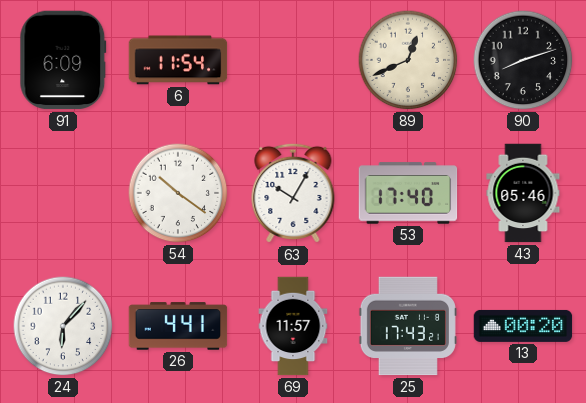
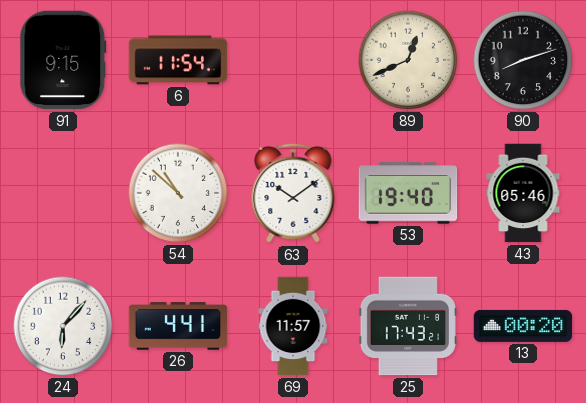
91: 6:09 -> 9:15
54: 10:21 -> 10:52
63: 10:05 -> 10:09
53: 17:40 -> 19:40
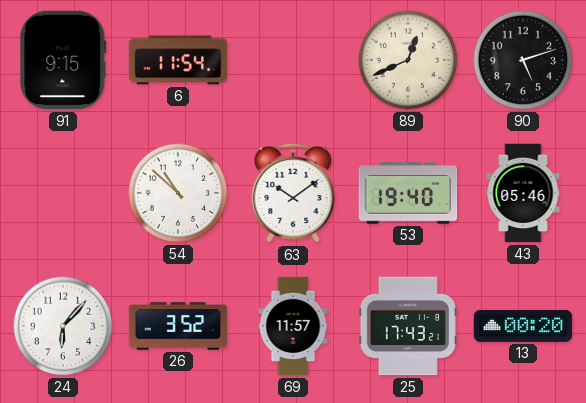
90: 8:12 -> 5:12
26: 4:41 -> 3:52
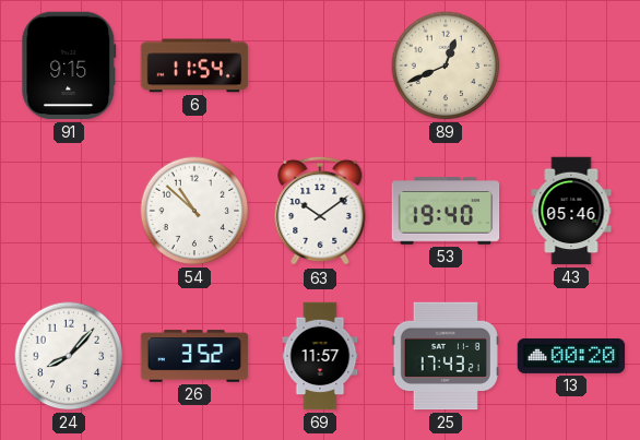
90: 5:12 -> none
24: 6:07 -> 8:07
